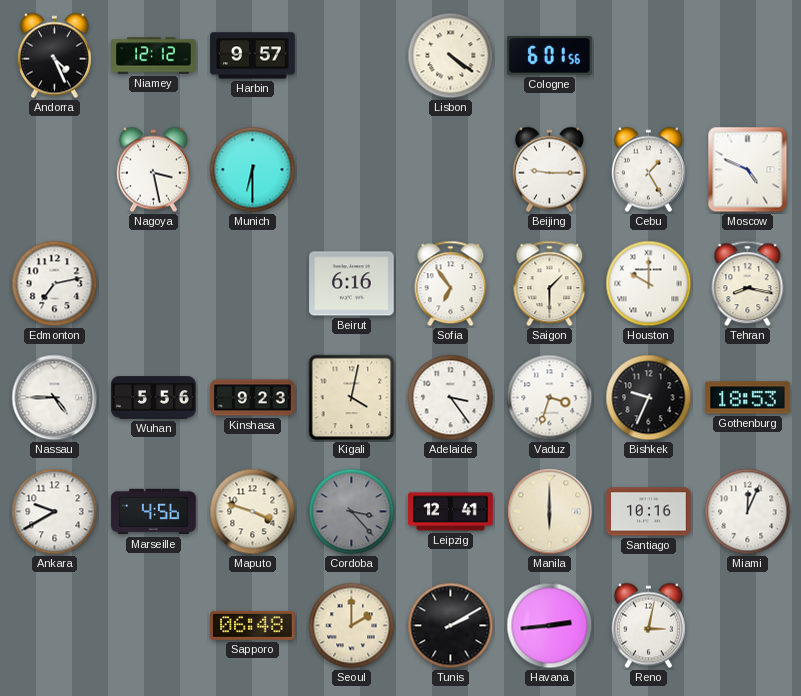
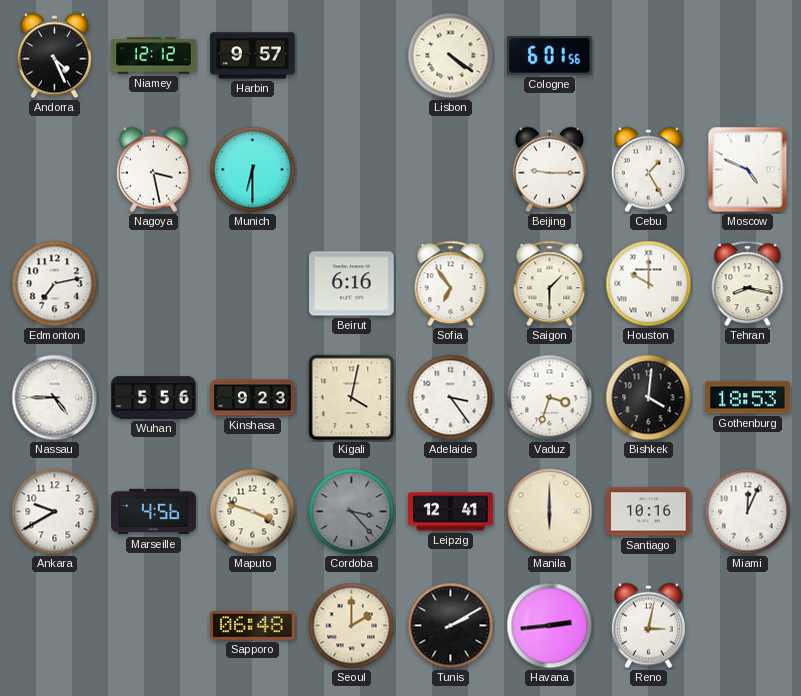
Bishkek: 9:34 -> 4:01
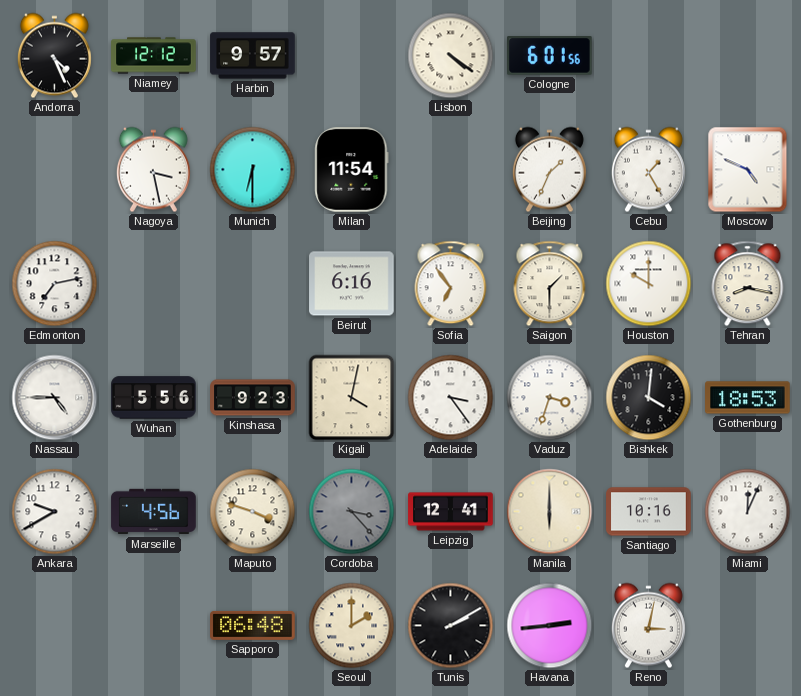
Milan: none -> 11:54
Beijing: 9:15 -> 1:34
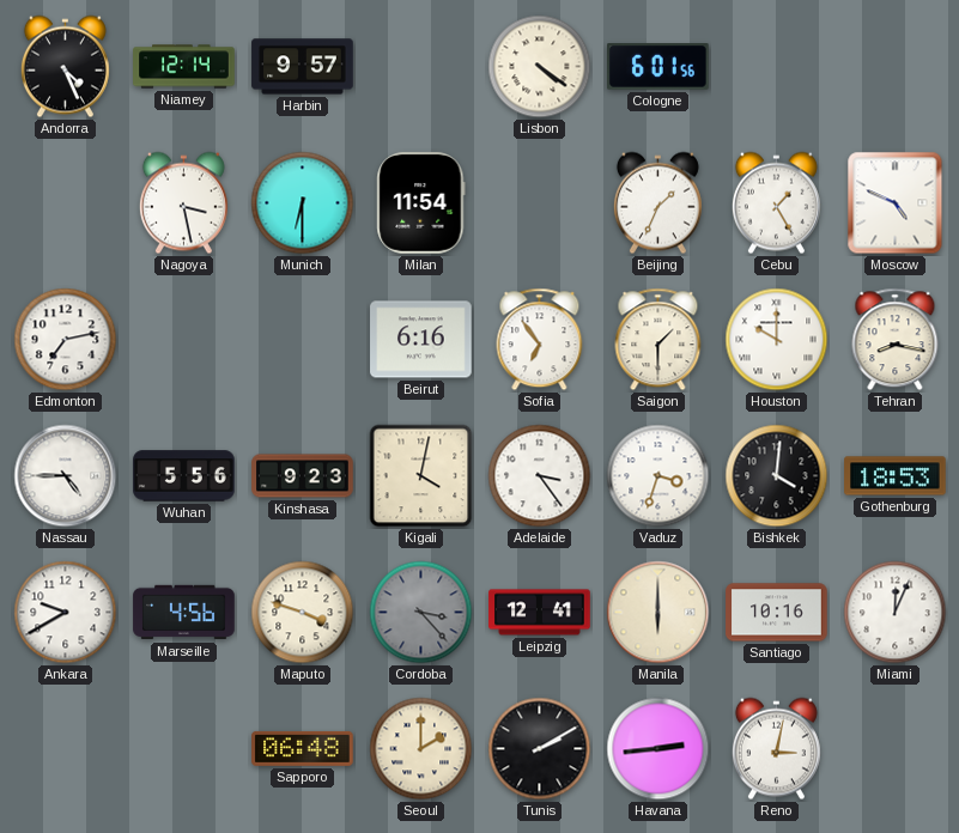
Niamey: 12:12 -> 12:14
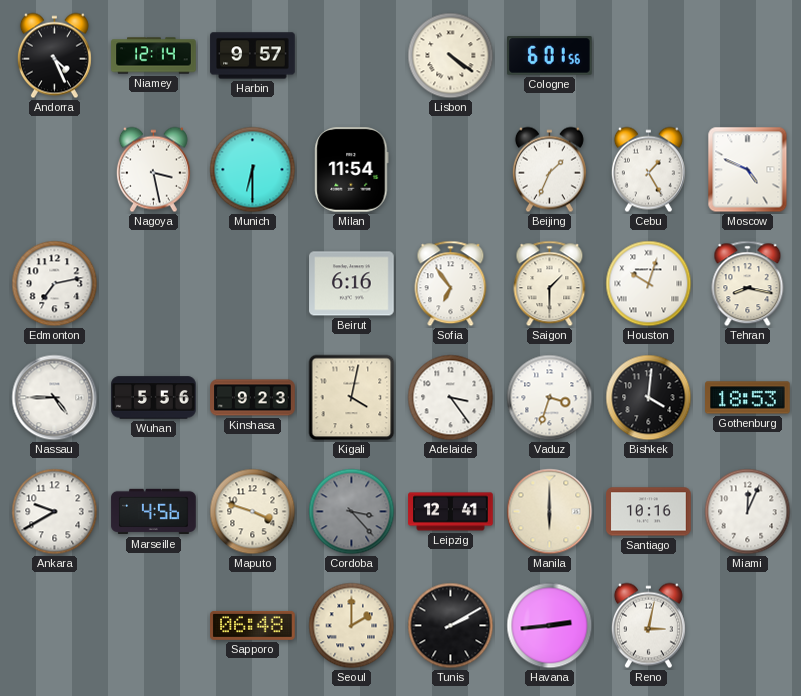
Houston: 10:00 -> 10:03
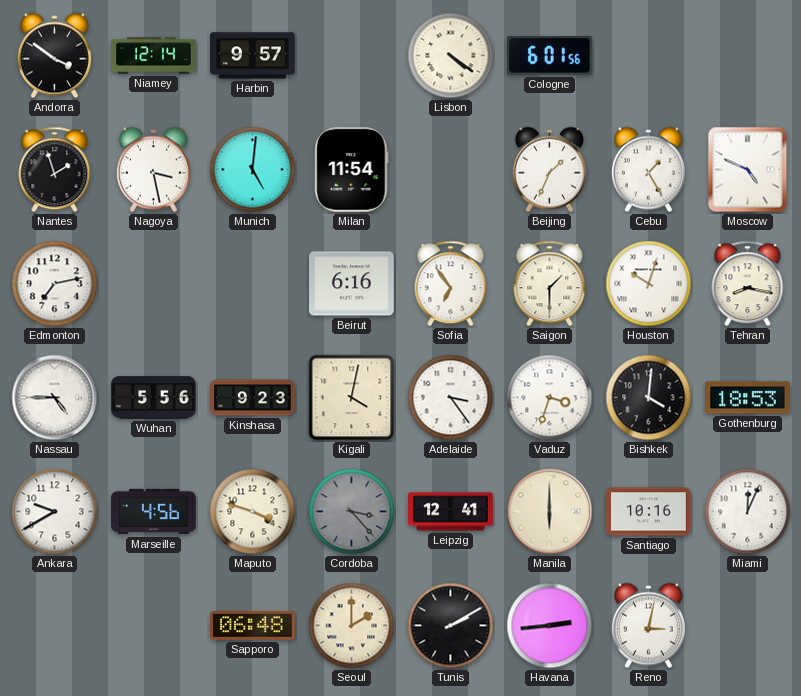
Andorra: 4:26 -> 3:51
Nantes: none -> 1:57
Munich: 6:30 -> 5:01
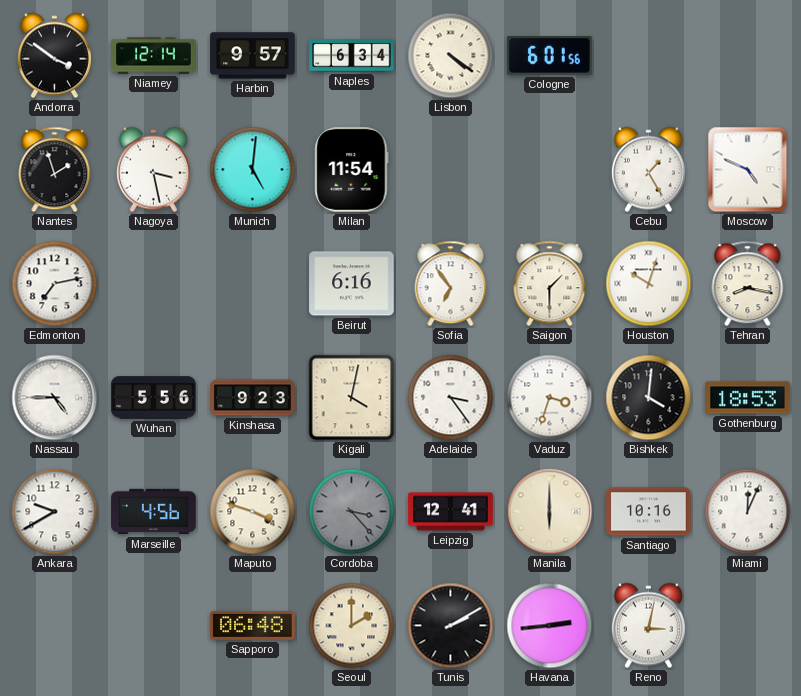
Naples: none -> 6:34
Beijing: 1:34 -> none
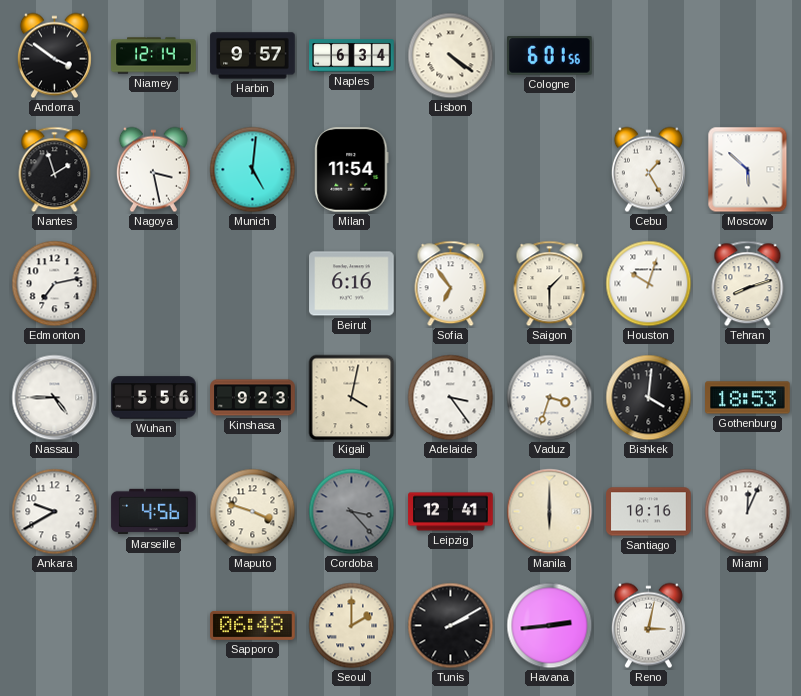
Moscow: 4:49 -> 5:52
Tehran: 8:17 -> 8:12
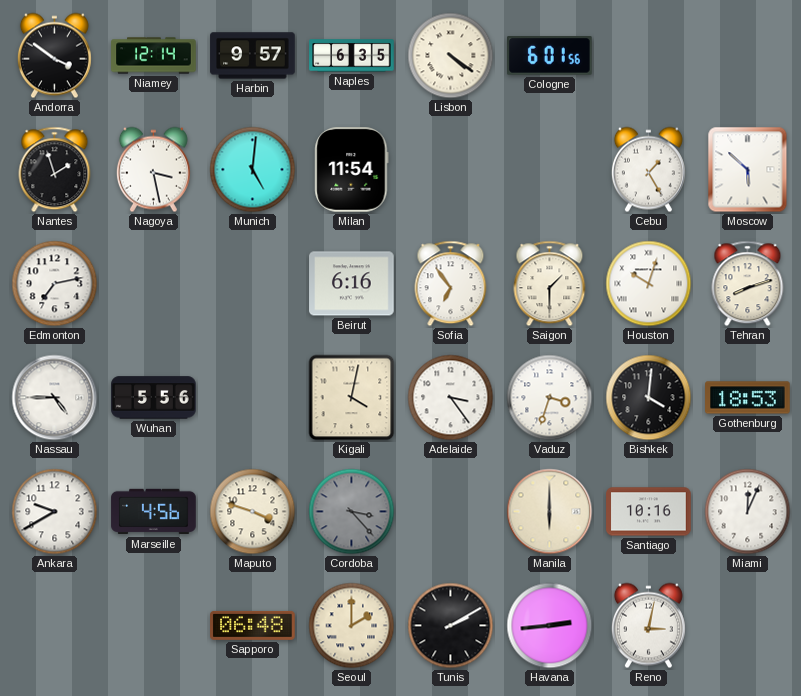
Naples: 6:34 -> 6:35
Kinshasa: 9:23 -> none
Leipzig: 12:41 -> none
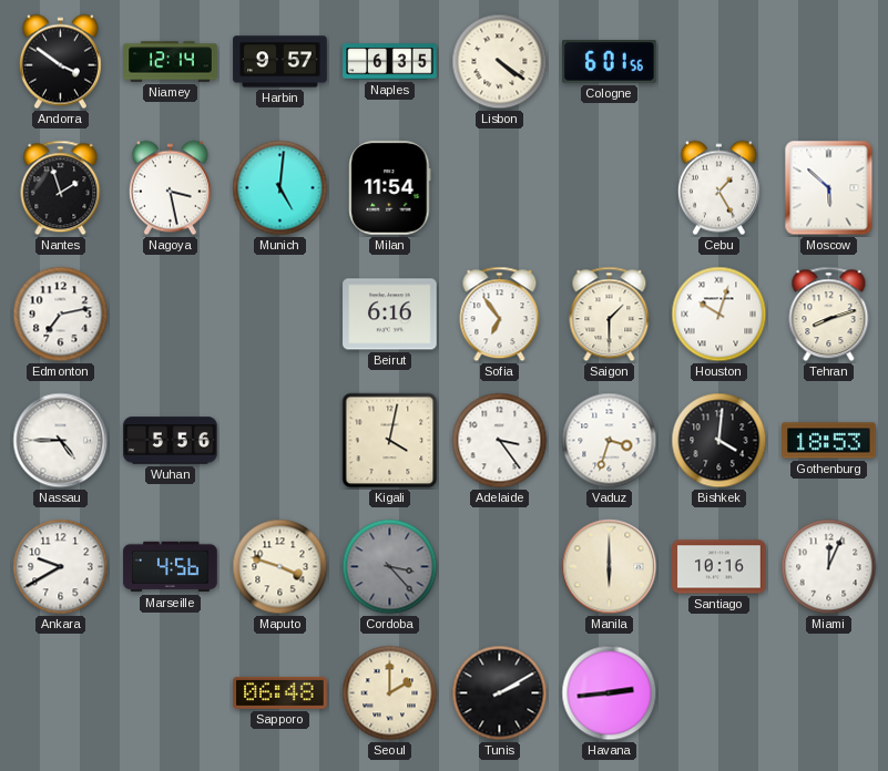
Reno: 3:02 -> none
